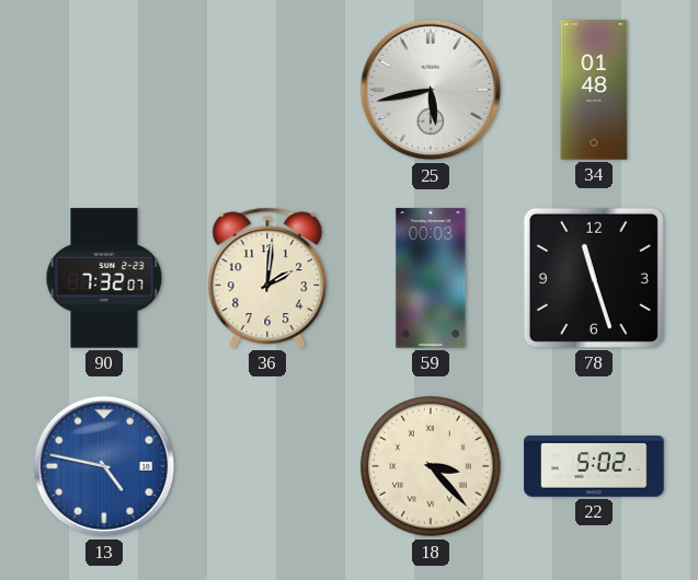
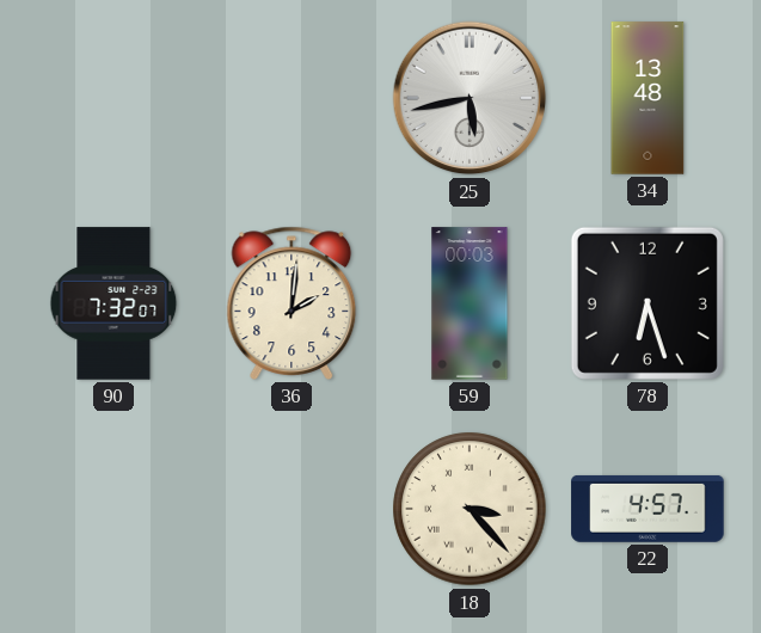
34: 01:48 -> 13:48
78: 11:27 -> 6:27
13: 4:47 -> none
22: 5:02 -> 4:57
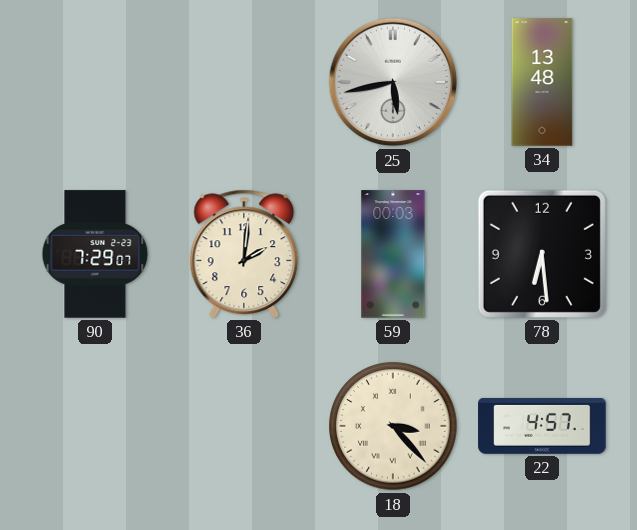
90: 7:32 -> 7:29
78: 6:27 -> 6:29
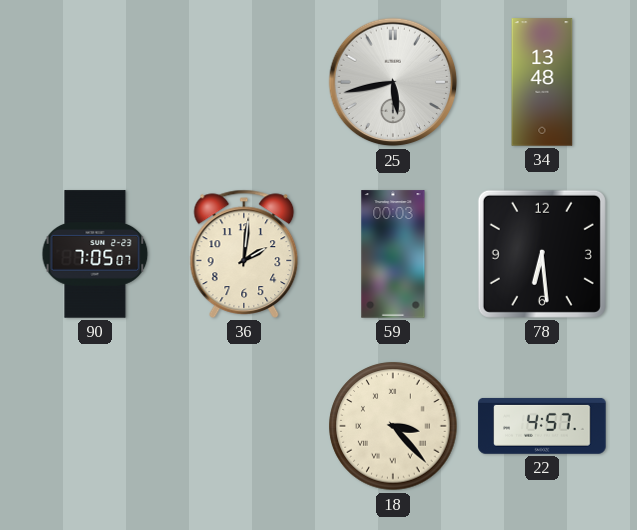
90: 7:29 -> 7:05
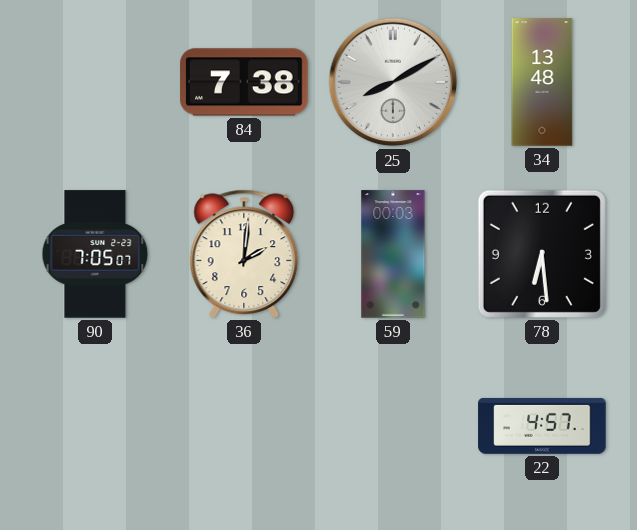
84: none -> 7:38
25: 5:43 -> 8:10
18: 3:23 -> none
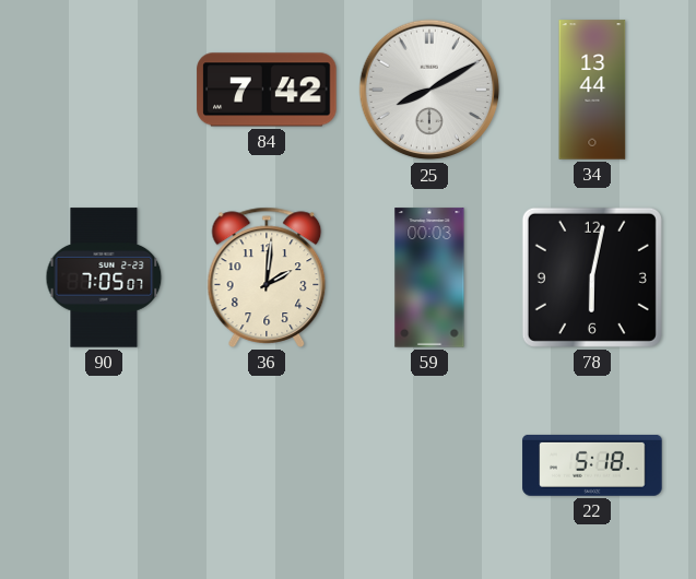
84: 7:38 -> 7:42
34: 13:48 -> 13:44
78: 6:29 -> 6:02
22: 4:57 -> 5:18
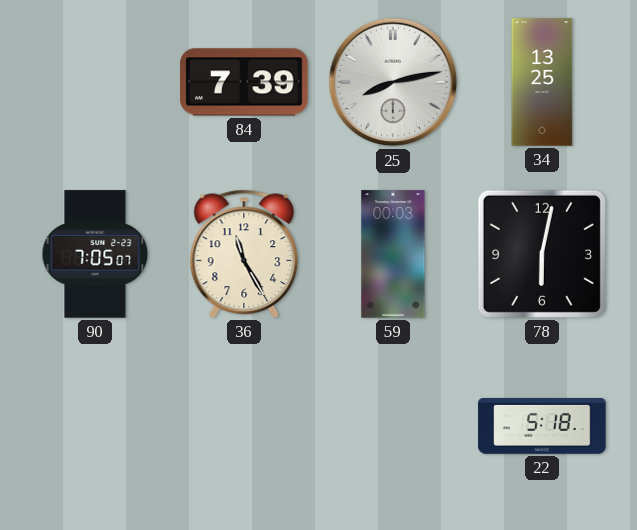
84: 7:42 -> 7:39
25: 8:10 -> 8:13
34: 13:44 -> 13:25
36: 2:01 -> 11:25
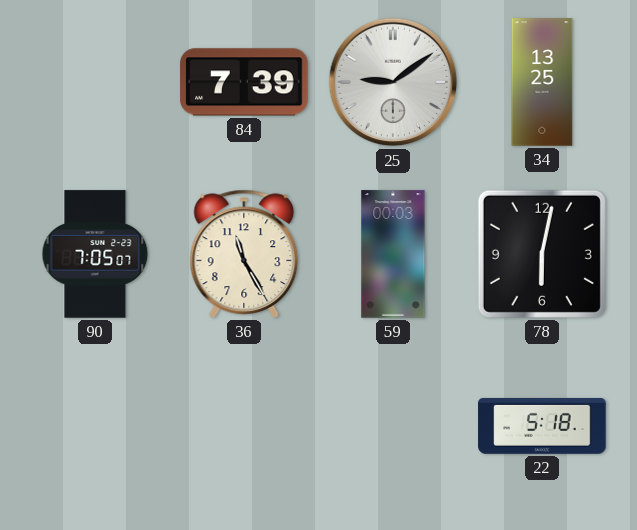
25: 8:13 -> 9:09
